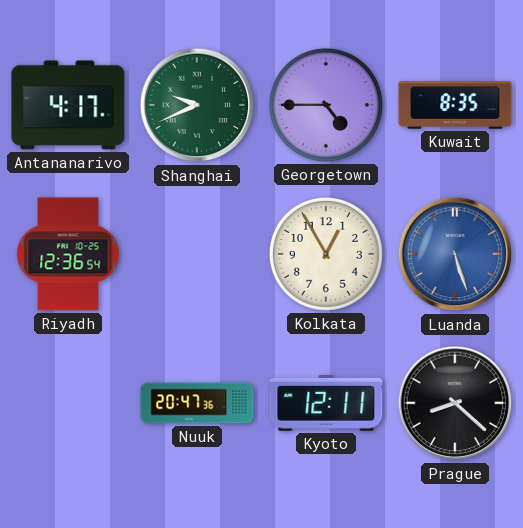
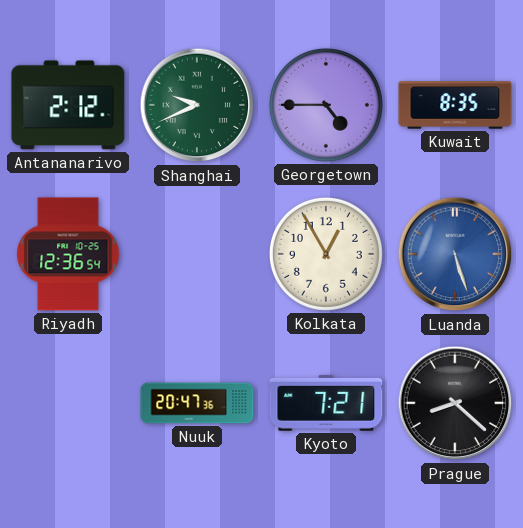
Antananarivo: 4:17 -> 2:12
Kyoto: 12:11 -> 7:21
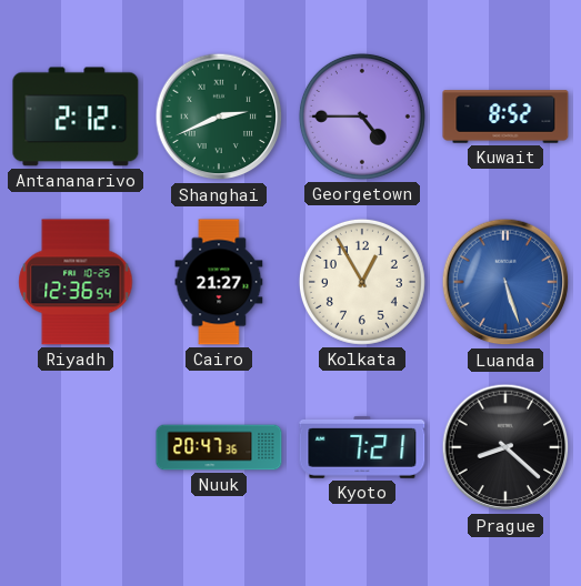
Shanghai: 9:41 -> 2:41
Kuwait: 8:35 -> 8:52
Cairo: none -> 21:27
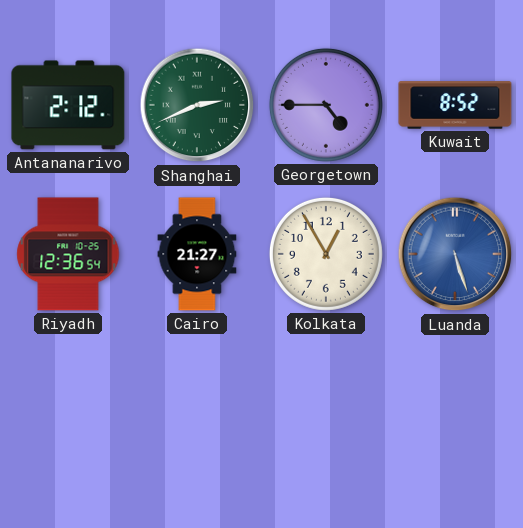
Nuuk: 20:47 -> none
Kyoto: 7:21 -> none
Prague: 8:22 -> none
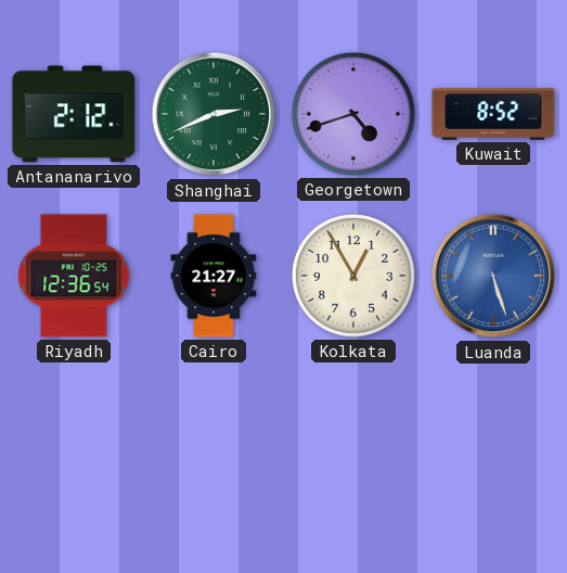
Georgetown: 4:45 -> 4:42
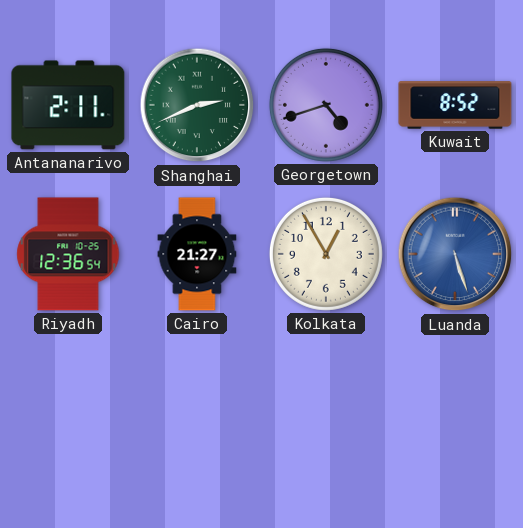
Antananarivo: 2:12 -> 2:11
